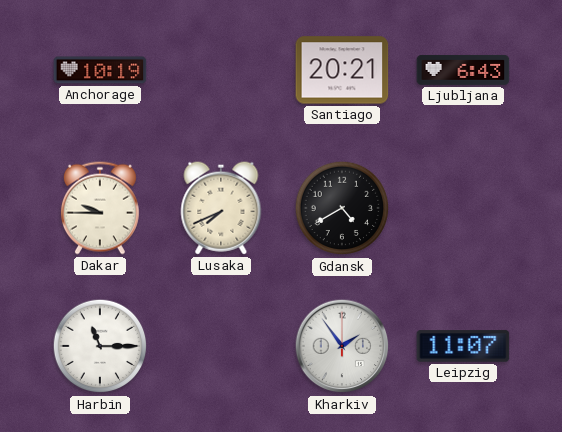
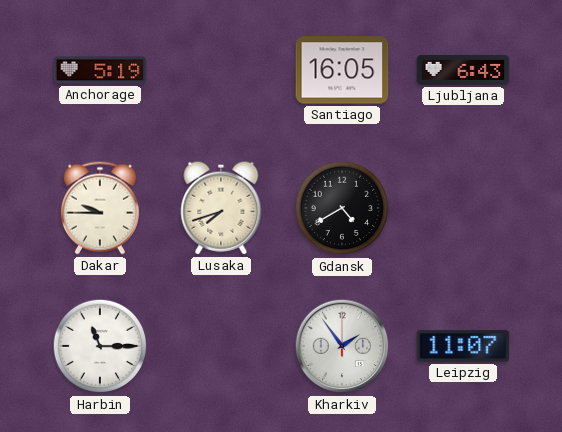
Anchorage: 10:19 -> 5:19
Santiago: 20:21 -> 16:05
Lusaka: 7:41 -> 7:42
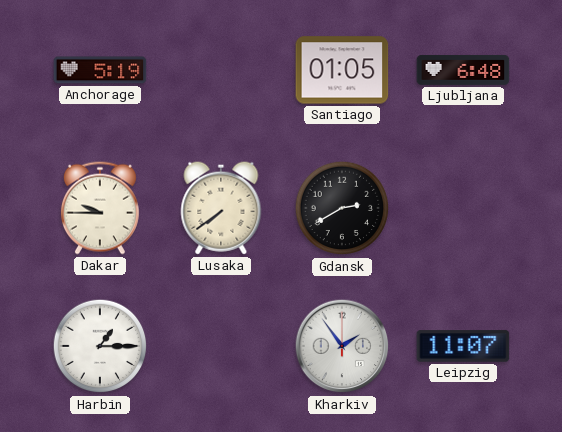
Santiago: 16:05 -> 01:05
Ljubljana: 6:43 -> 6:48
Lusaka: 7:42 -> 7:39
Gdansk: 4:40 -> 2:40
Harbin: 11:15 -> 1:15
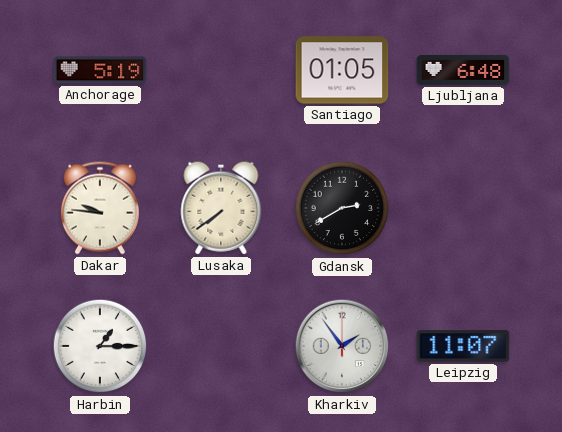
Dakar: 9:45 -> 9:46
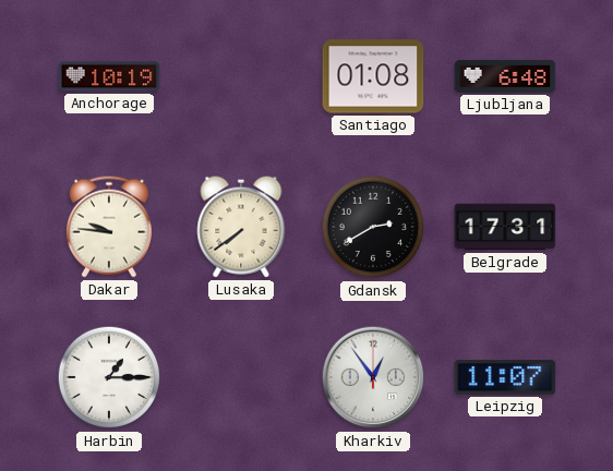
Anchorage: 5:19 -> 10:19
Santiago: 01:05 -> 01:08
Belgrade: none -> 17:31
Kharkiv: 1:54 -> 12:54
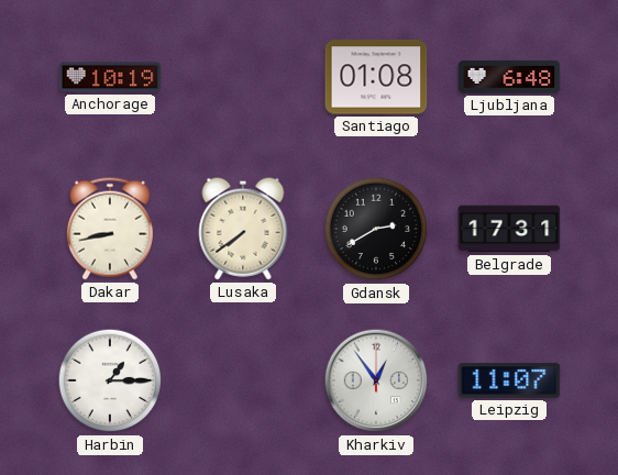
Dakar: 9:46 -> 8:43
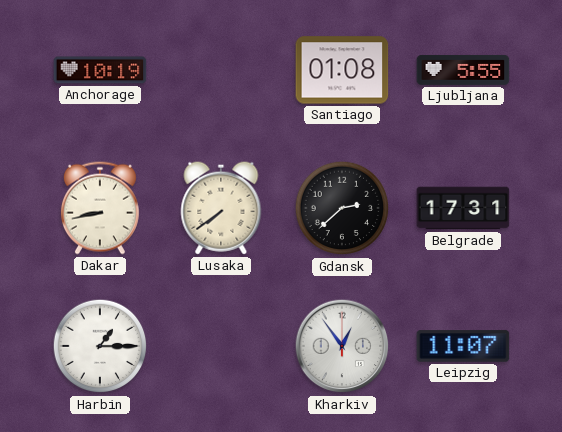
Ljubljana: 6:48 -> 5:55
Gdansk: 2:40 -> 2:38
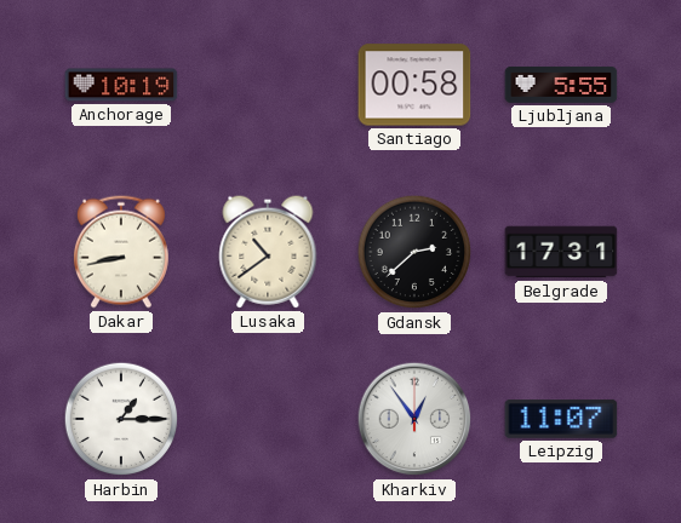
Santiago: 01:08 -> 00:58
Lusaka: 7:39 -> 10:39
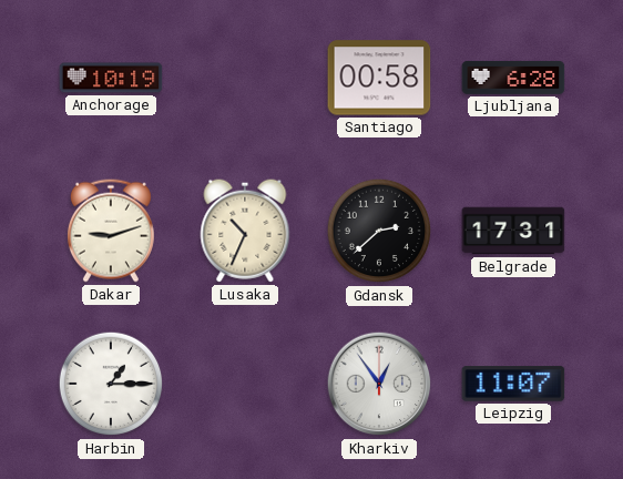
Ljubljana: 5:55 -> 6:28
Dakar: 8:43 -> 9:12
Lusaka: 10:39 -> 10:34
